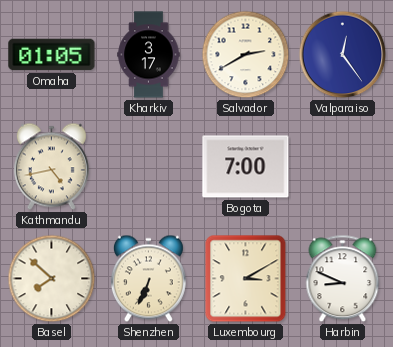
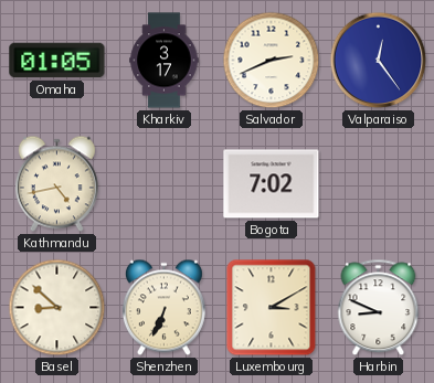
Salvador: 2:40 -> 2:41
Bogota: 7:00 -> 7:02
Basel: 7:52 -> 8:52
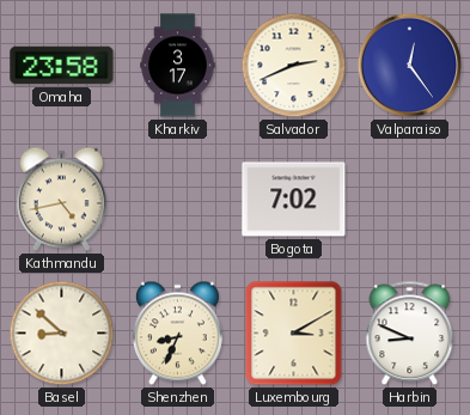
Omaha: 01:05 -> 23:58
Shenzhen: 6:34 -> 8:34
